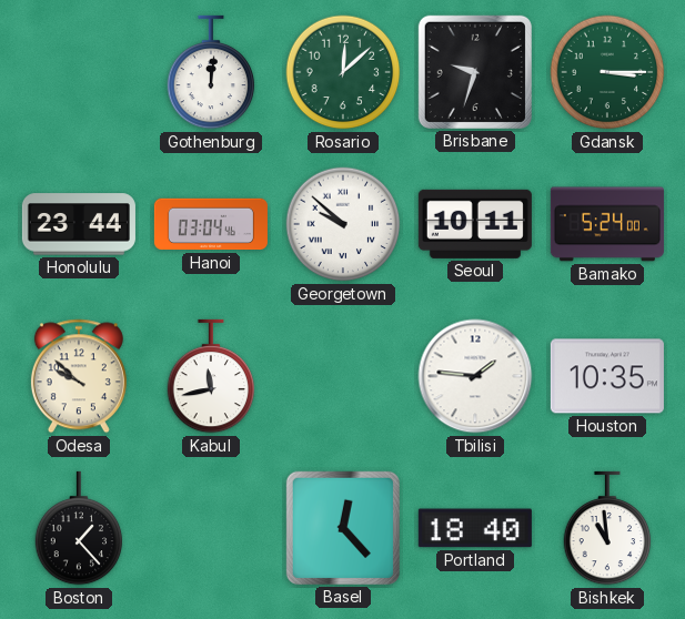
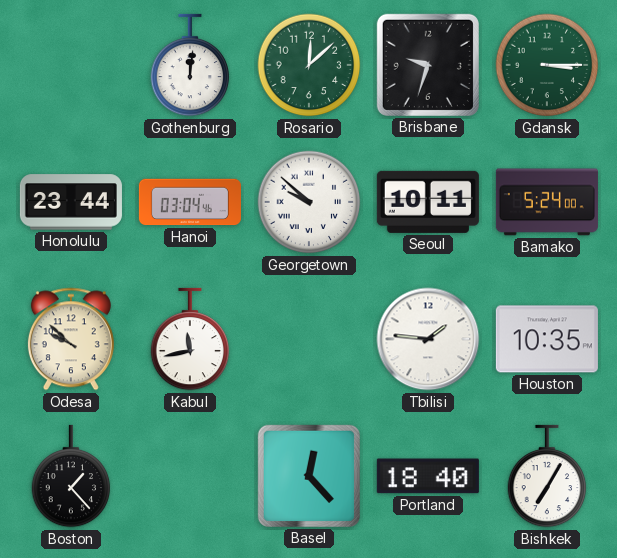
Bishkek: 10:59 -> 7:05
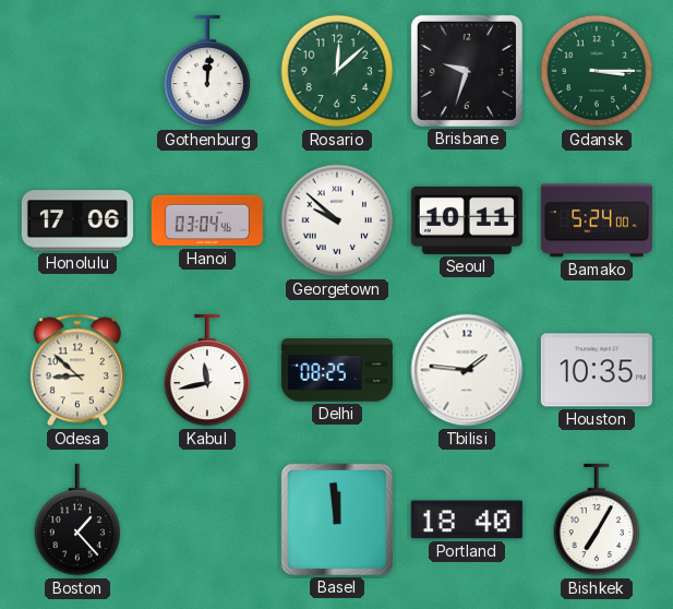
Honolulu: 23:44 -> 17:06
Odesa: 9:52 -> 8:52
Delhi: none -> 08:25
Basel: 12:23 -> 11:59
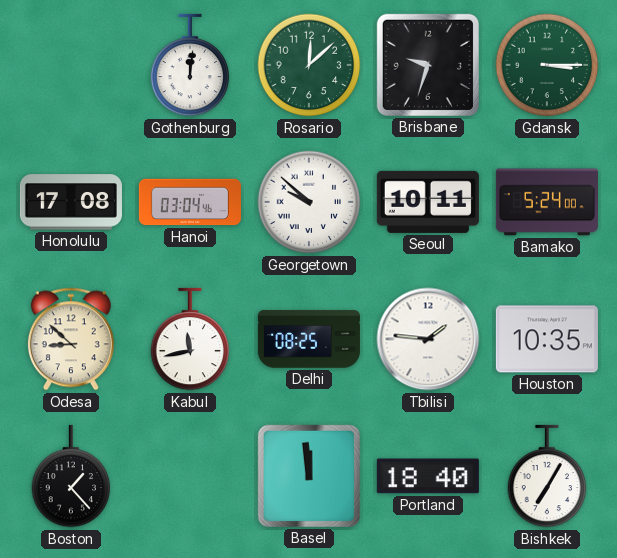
Honolulu: 17:06 -> 17:08
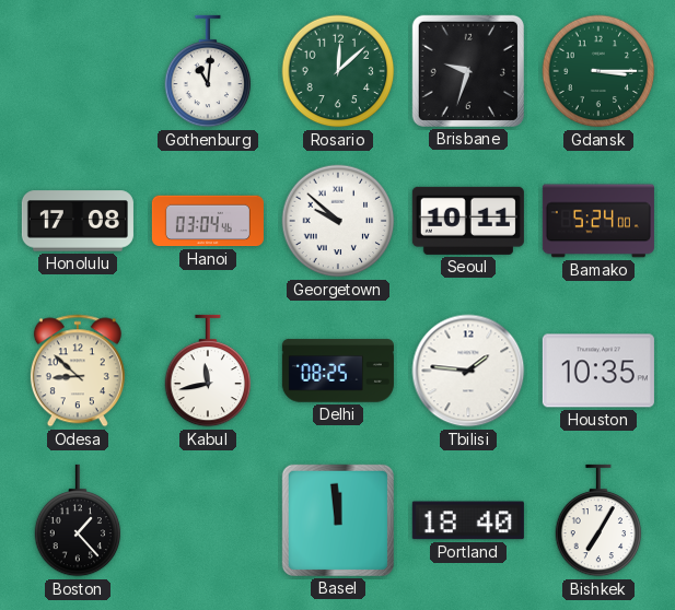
Gothenburg: 12:01 -> 11:01
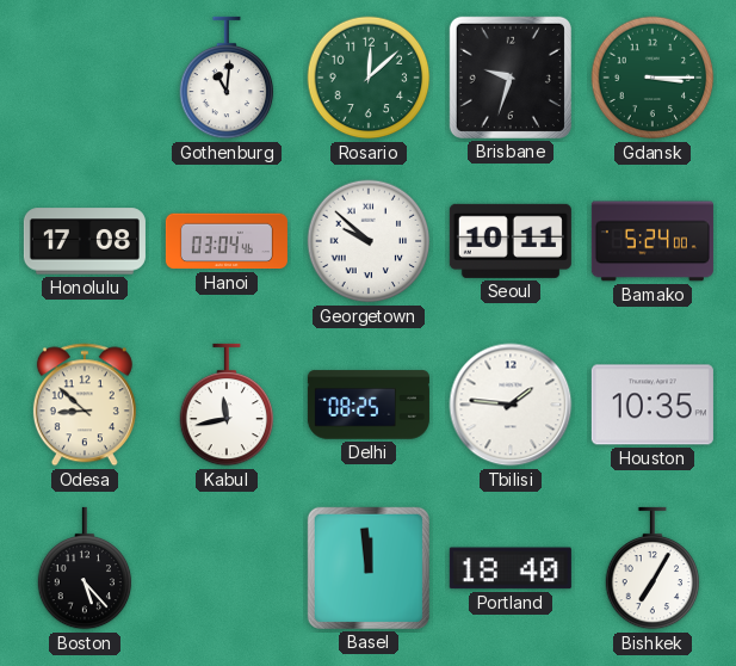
Boston: 1:23 -> 5:23
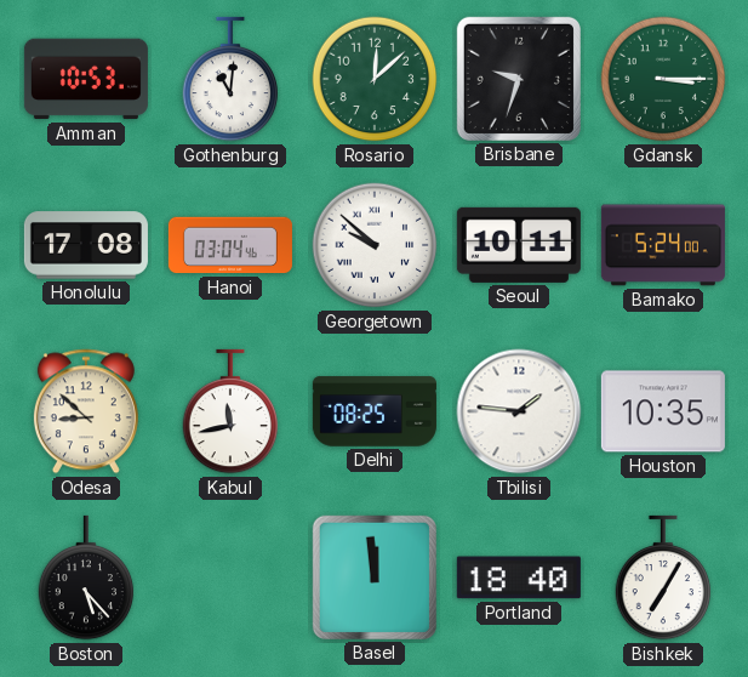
Amman: none -> 10:53
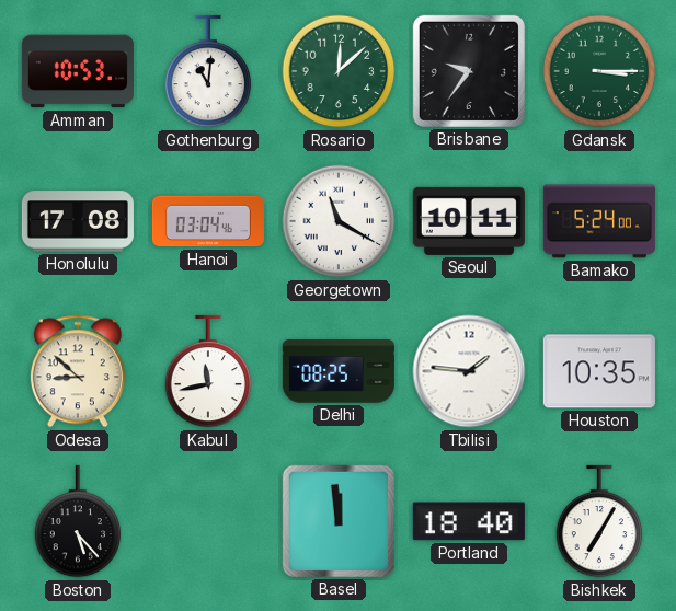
Brisbane: 9:33 -> 9:36
Georgetown: 9:52 -> 11:20
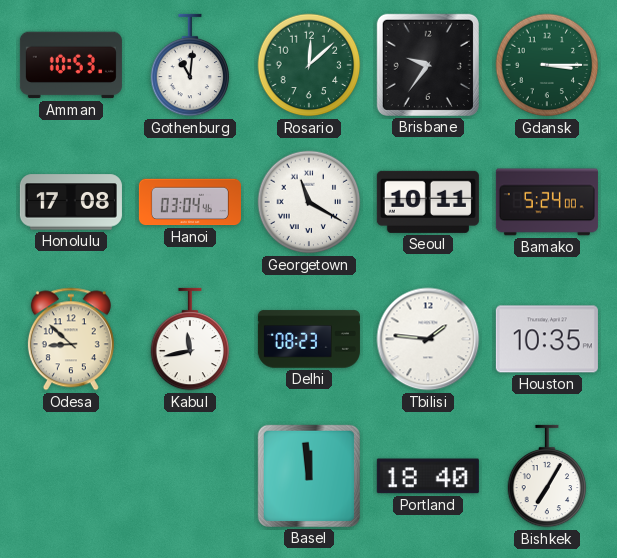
Delhi: 08:25 -> 08:23
Boston: 5:23 -> none
